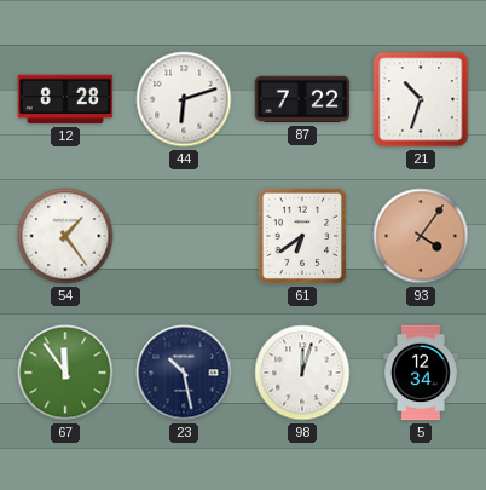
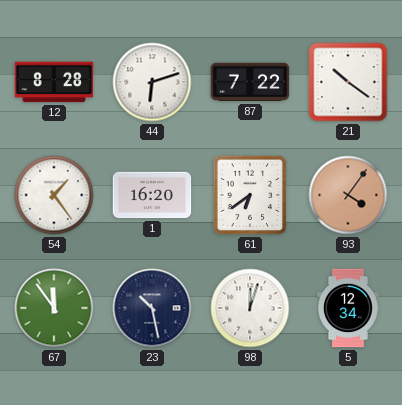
21: 10:33 -> 10:21
1: none -> 16:20
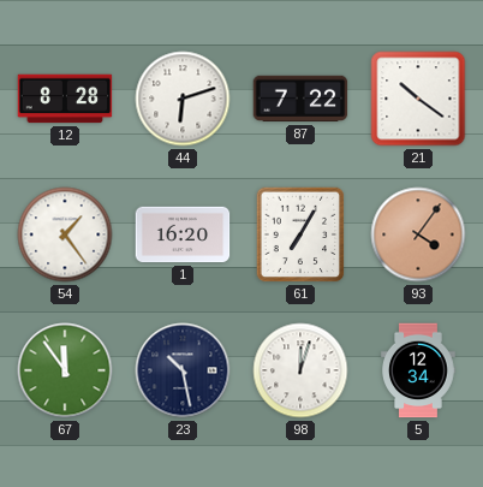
61: 6:39 -> 7:05
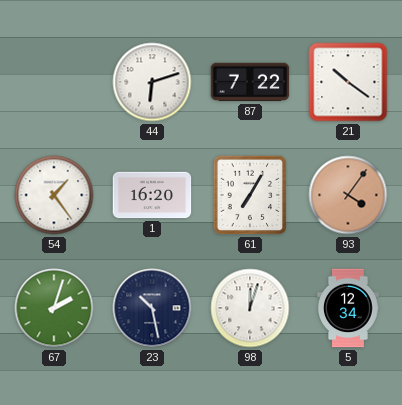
12: 8:28 -> none
67: 11:54 -> 2:03
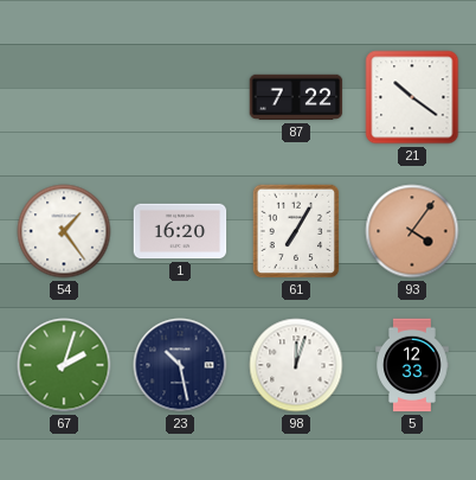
44: 6:12 -> none
5: 12:34 -> 12:33
